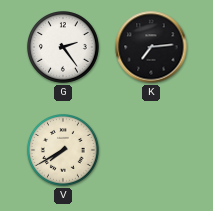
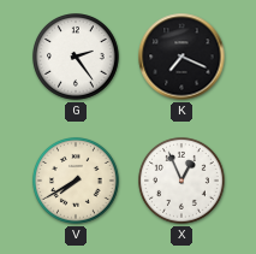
K: 7:14 -> 7:19
X: none -> 12:56
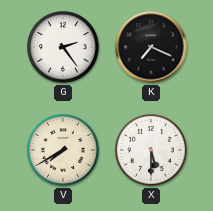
X: 12:56 -> 5:30
